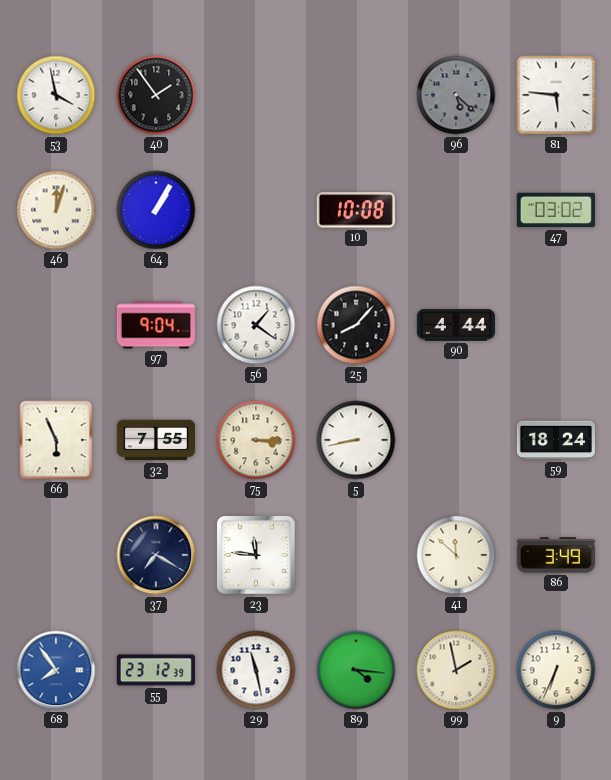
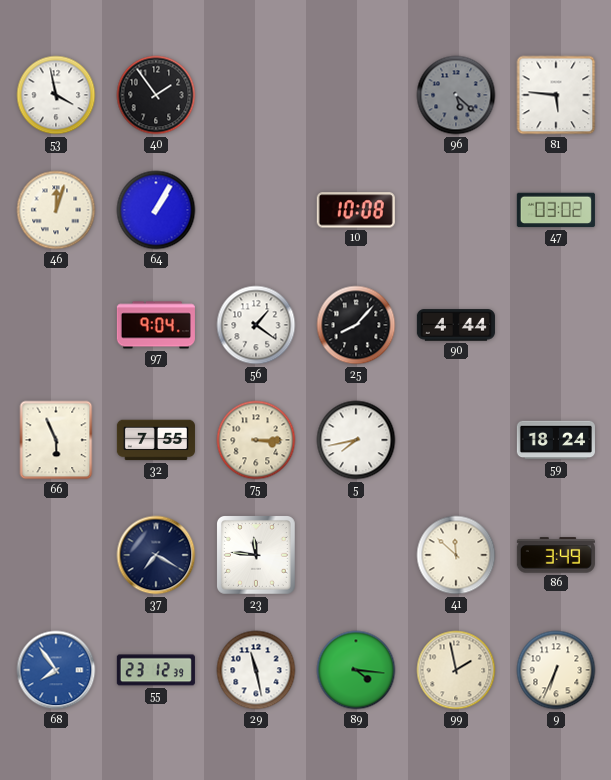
5: 8:43 -> 7:43
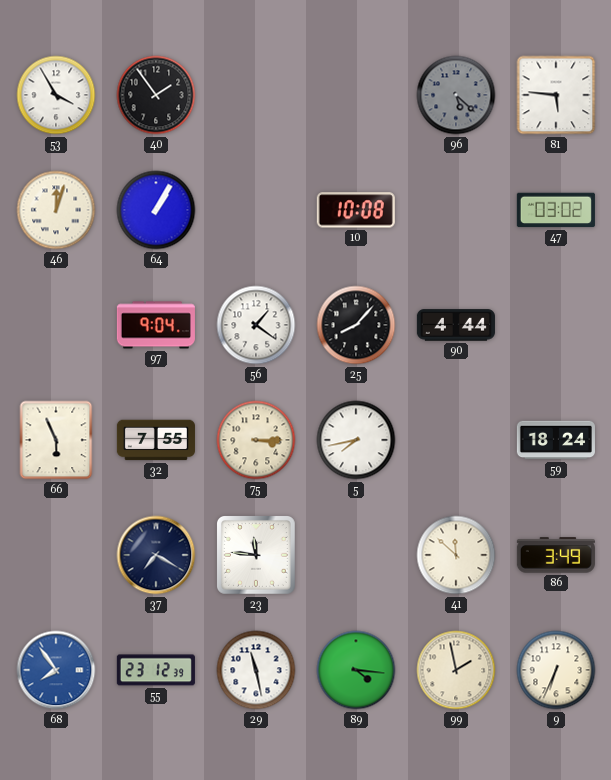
53: 3:58 -> 3:55
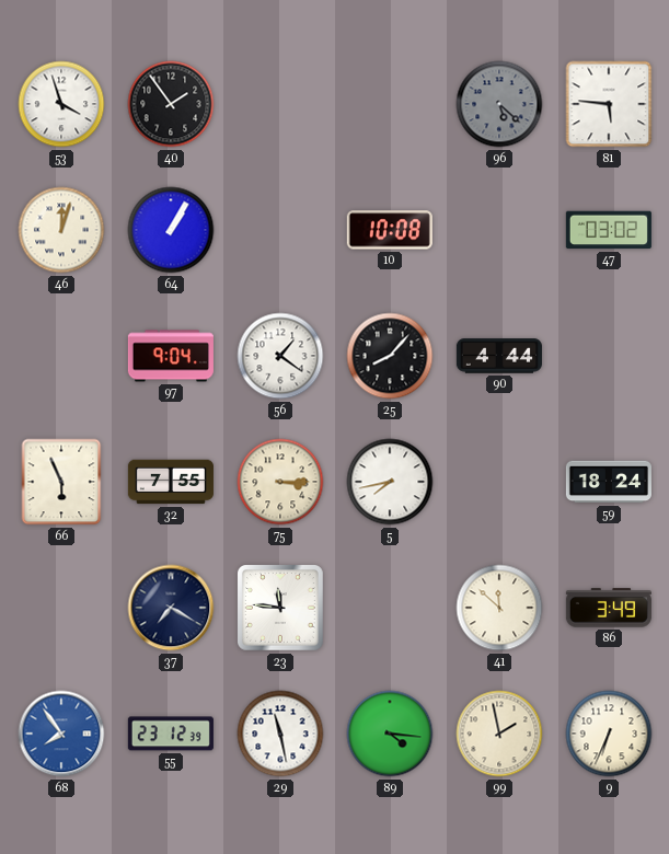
53: 3:55 -> 3:57
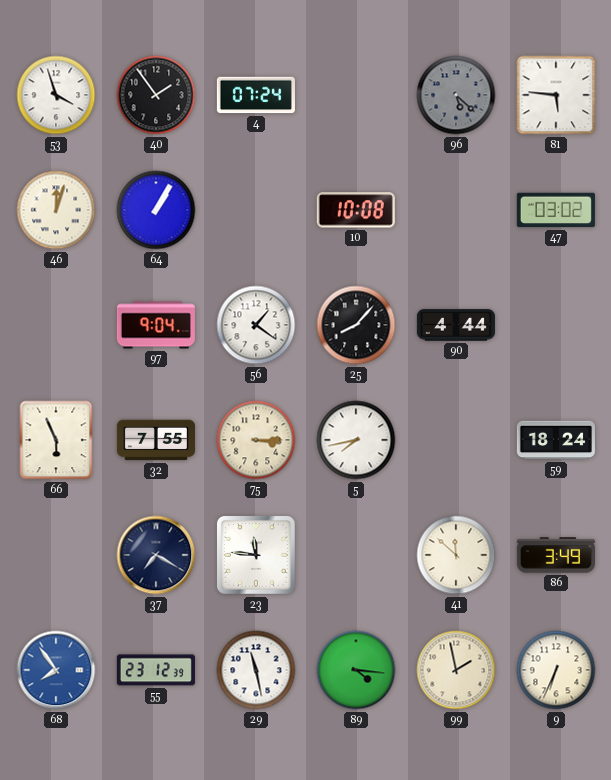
4: none -> 07:24
